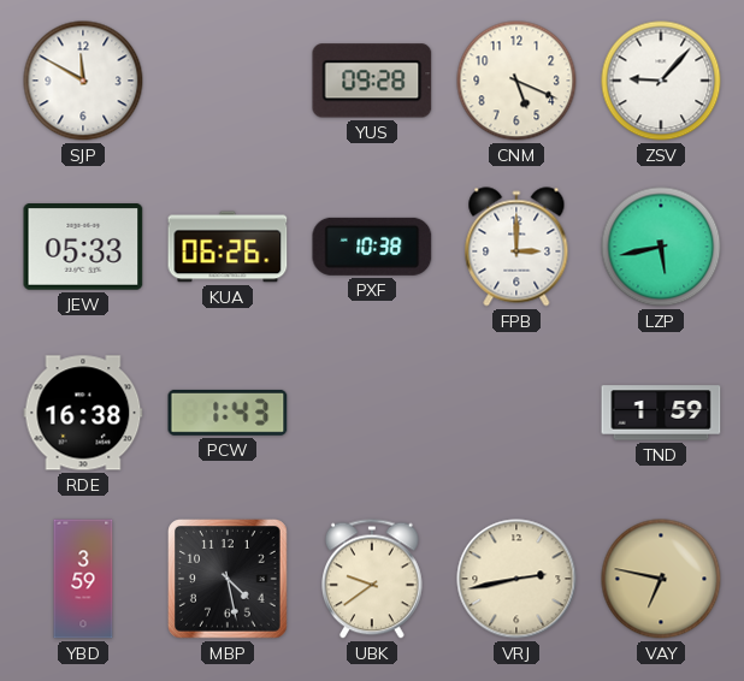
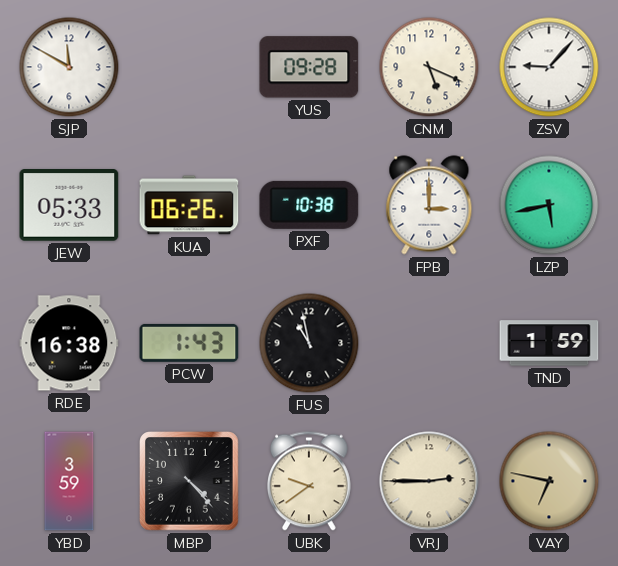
FUS: none -> 10:58
MBP: 4:28 -> 4:23
VRJ: 2:43 -> 2:45
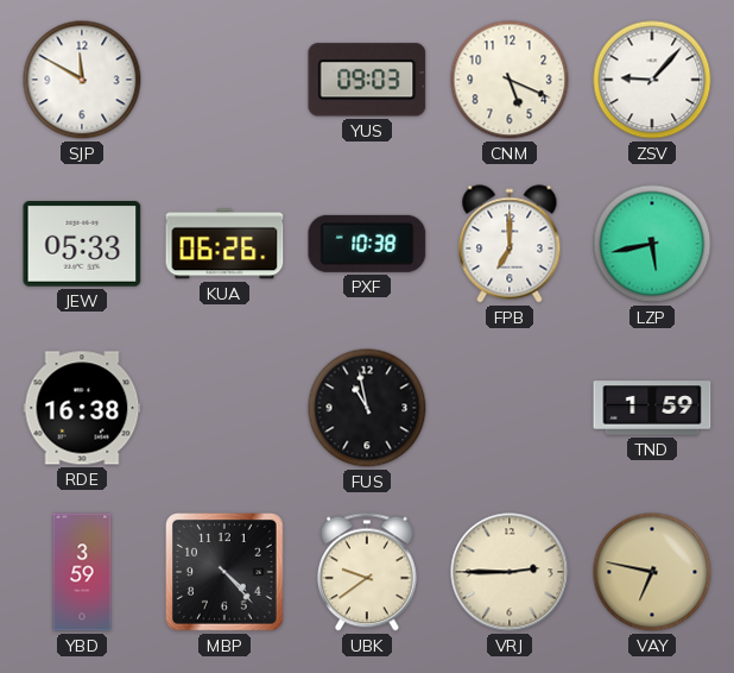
YUS: 09:28 -> 09:03
FPB: 3:00 -> 7:00
PCW: 1:43 -> none
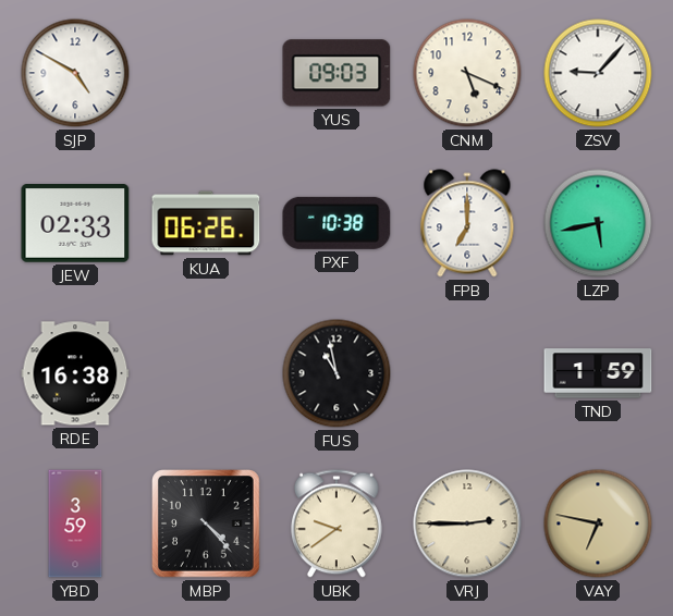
SJP: 11:50 -> 4:50
JEW: 05:33 -> 02:33
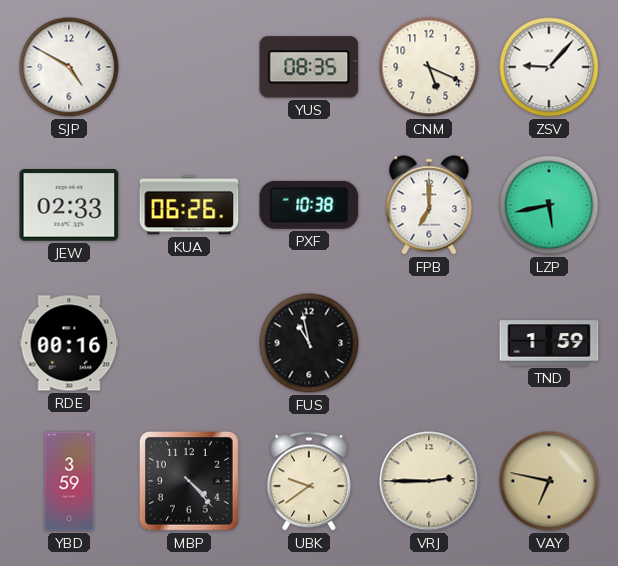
YUS: 09:03 -> 08:35
RDE: 16:38 -> 00:16
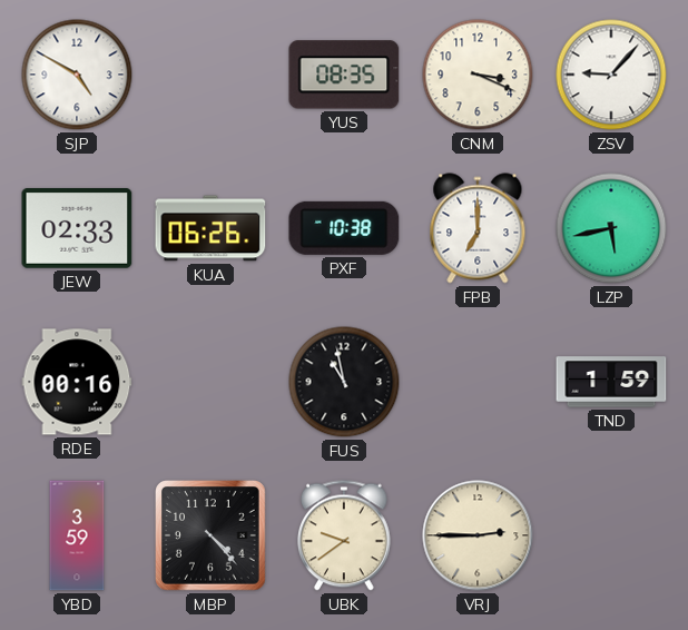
CNM: 5:19 -> 3:19
VAY: 6:47 -> none
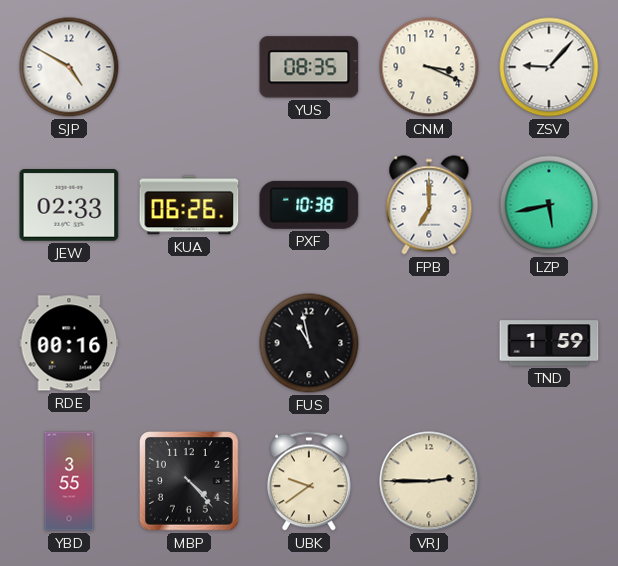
YBD: 3:59 -> 3:55
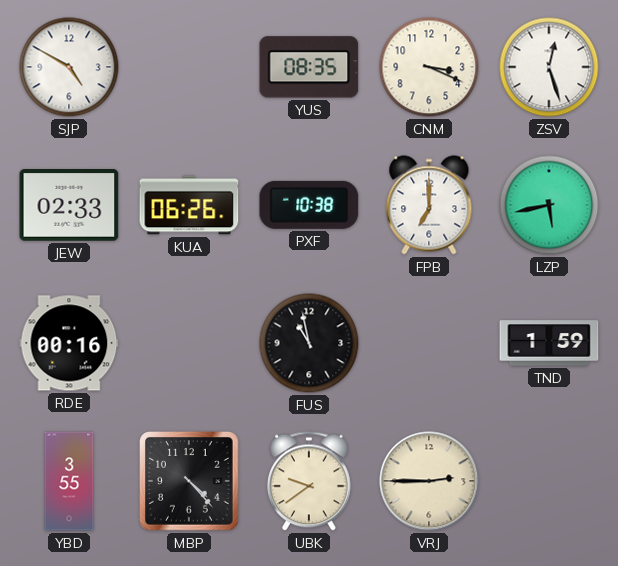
ZSV: 9:07 -> 12:27
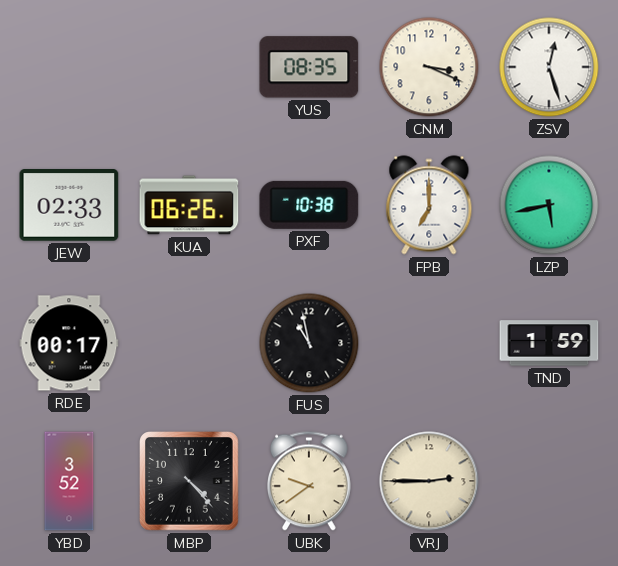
SJP: 4:50 -> none
RDE: 00:16 -> 00:17
YBD: 3:55 -> 3:52
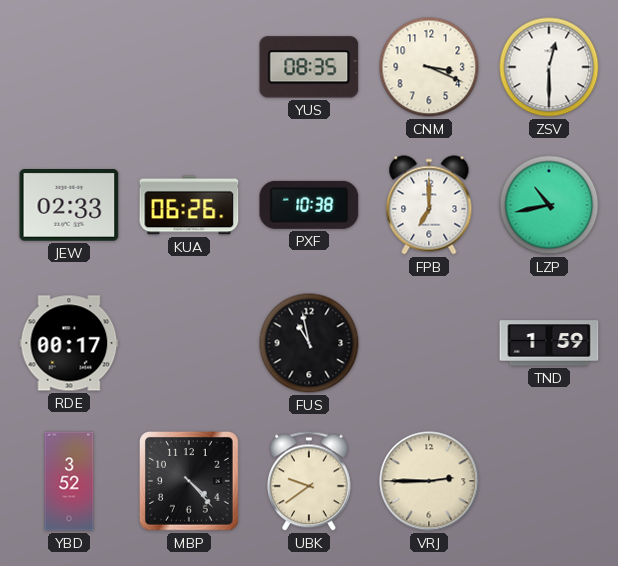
ZSV: 12:27 -> 12:30
LZP: 5:43 -> 10:43
